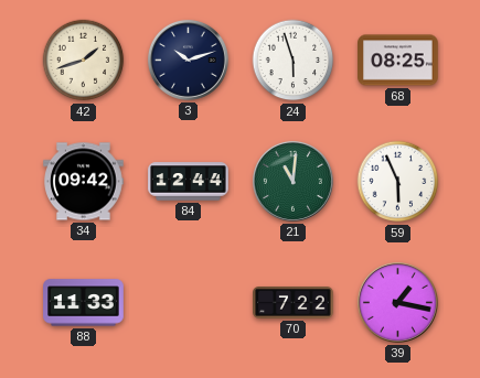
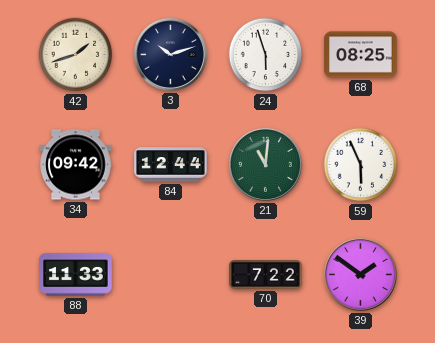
39: 1:17 -> 1:51
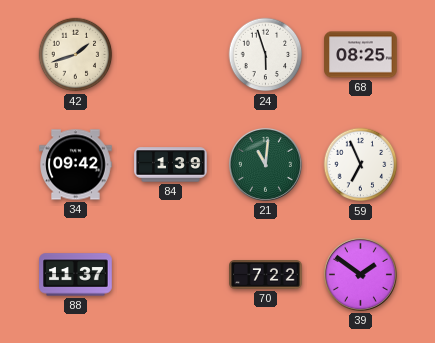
3: 10:12 -> none
84: 12:44 -> 1:39
59: 5:56 -> 6:56
88: 11:33 -> 11:37
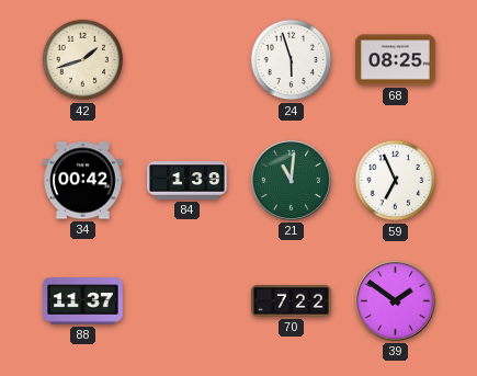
34: 09:42 -> 00:42
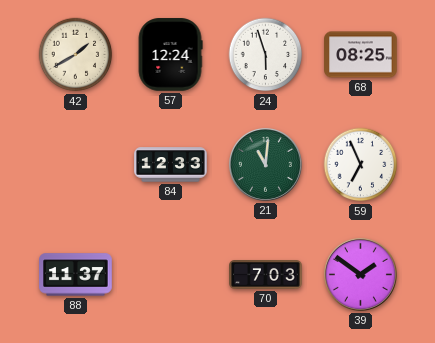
42: 1:42 -> 1:40
57: none -> 12:24
34: 00:42 -> none
84: 1:39 -> 12:33
70: 7:22 -> 7:03
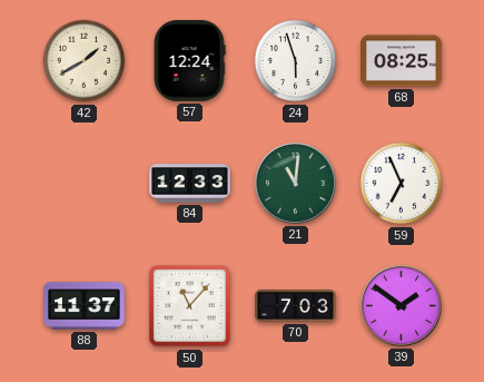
50: none -> 11:07
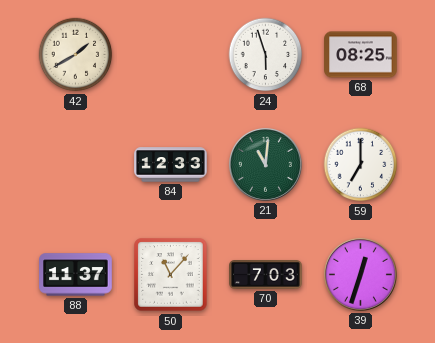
57: 12:24 -> none
59: 6:56 -> 7:00
39: 1:51 -> 12:33
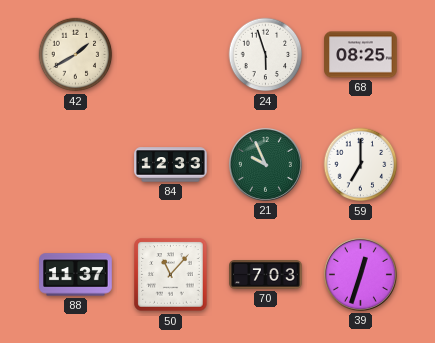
21: 11:01 -> 9:56
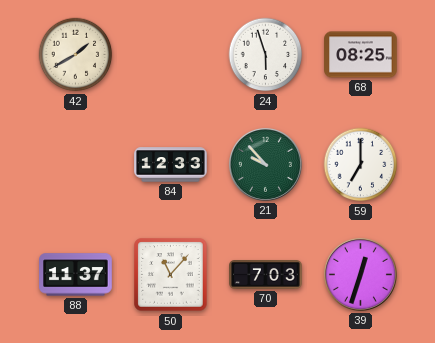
21: 9:56 -> 9:53
